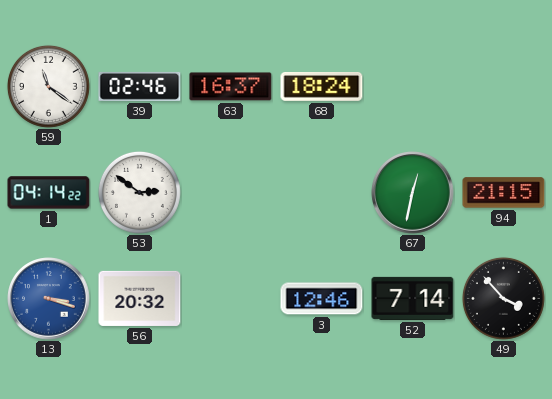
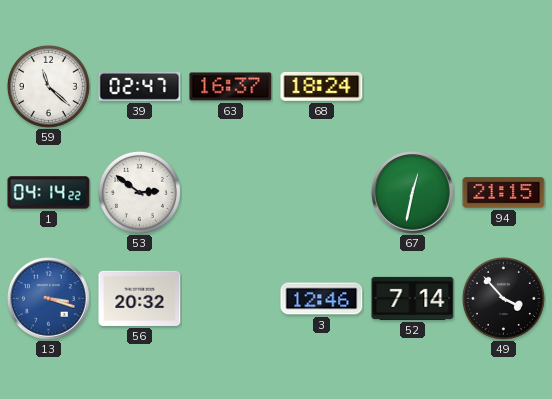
59: 11:21 -> 11:22
39: 02:46 -> 02:47
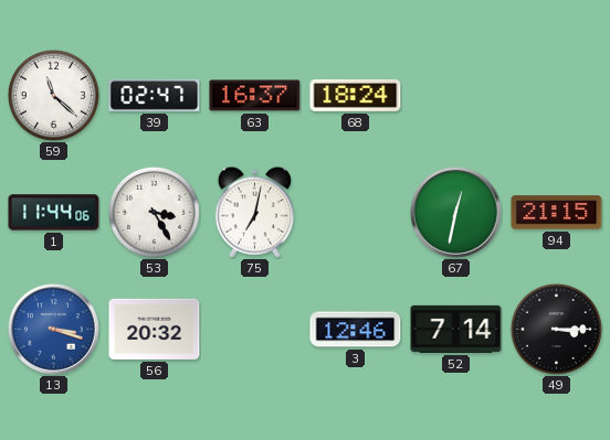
1: 04:14 -> 11:44
53: 2:51 -> 3:25
75: none -> 7:02
49: 3:53 -> 3:15
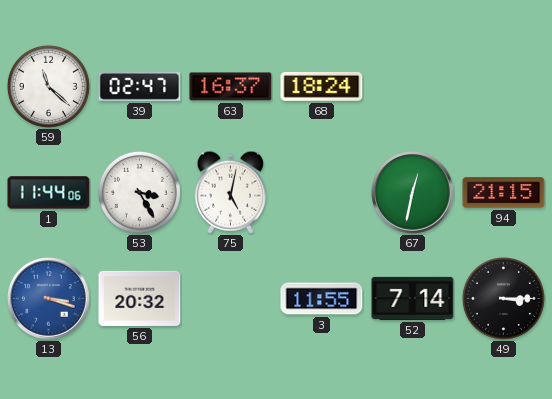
75: 7:02 -> 5:02
3: 12:46 -> 11:55
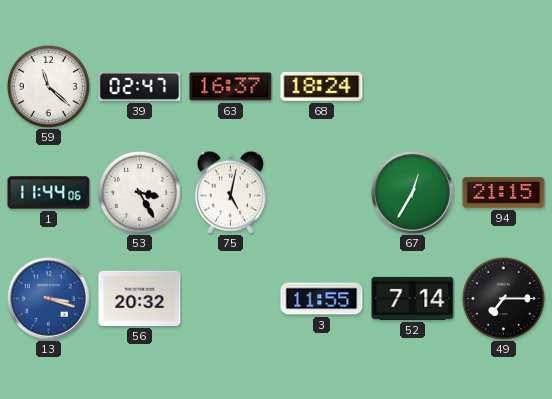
67: 12:32 -> 12:35
49: 3:15 -> 7:15
